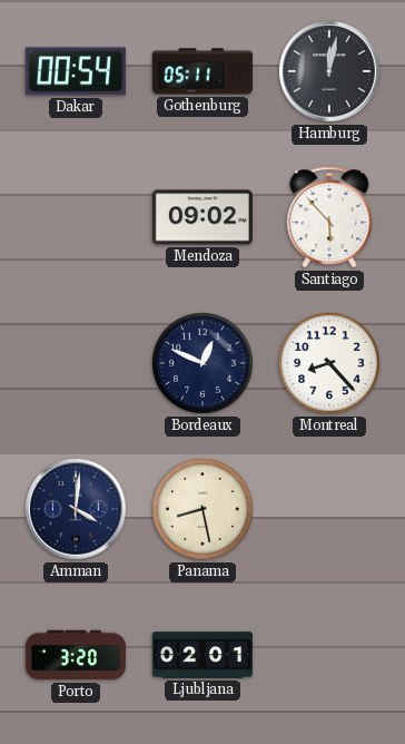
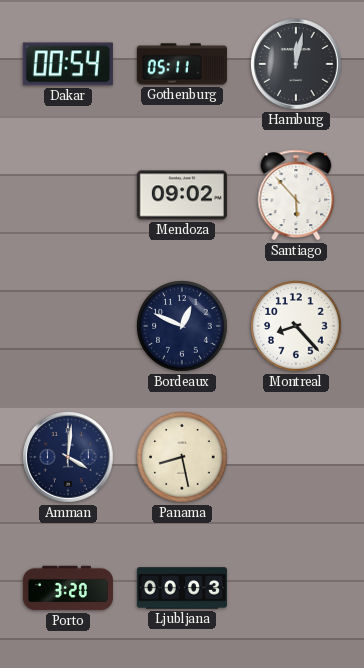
Ljubljana: 02:01 -> 00:03
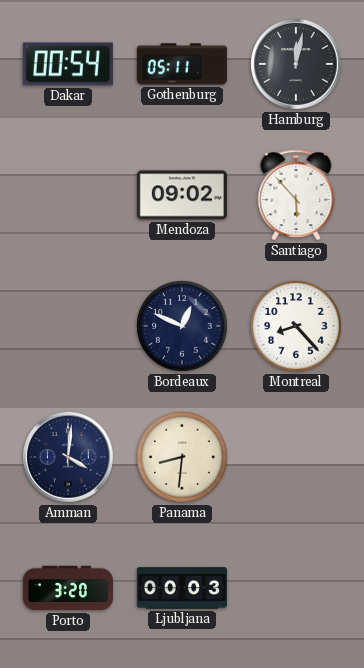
Panama: 8:28 -> 8:31
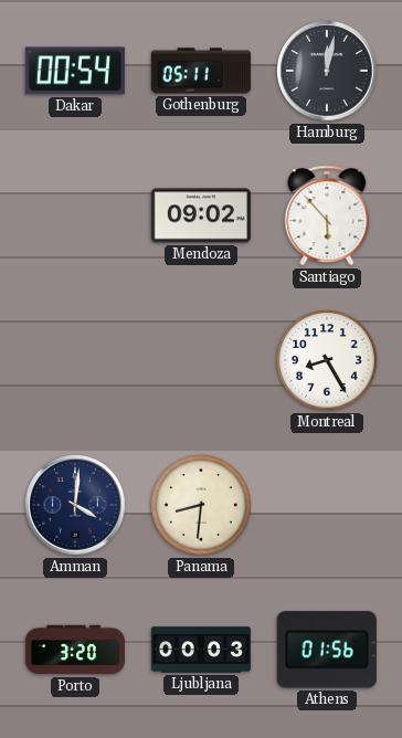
Bordeaux: 12:49 -> none
Montreal: 8:23 -> 8:25
Athens: none -> 01:56
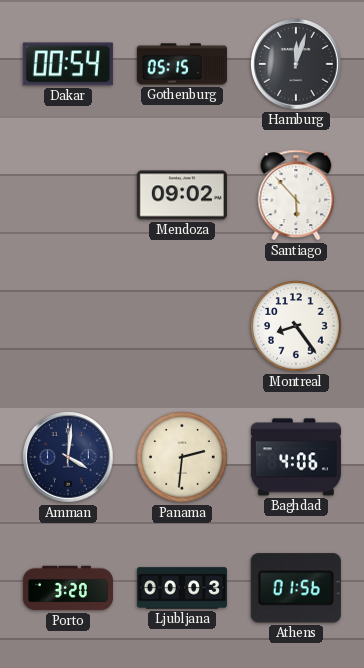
Gothenburg: 05:11 -> 05:15
Hamburg: 12:02 -> 12:03
Montreal: 8:25 -> 8:24
Panama: 8:31 -> 2:31
Baghdad: none -> 4:06
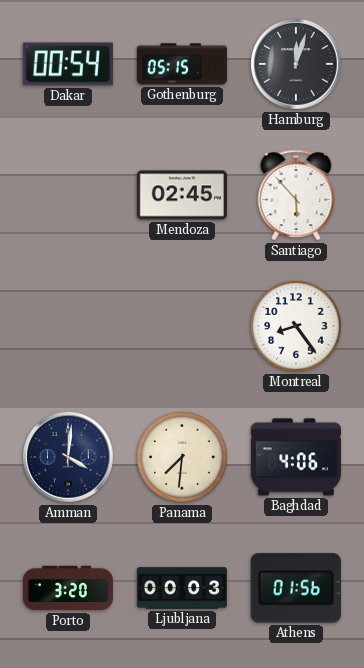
Mendoza: 09:02 -> 02:45
Panama: 2:31 -> 7:31
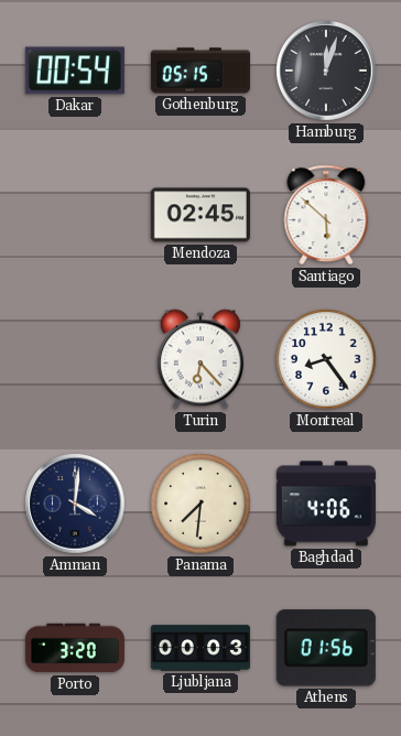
Santiago: 5:53 -> 5:52
Turin: none -> 6:23
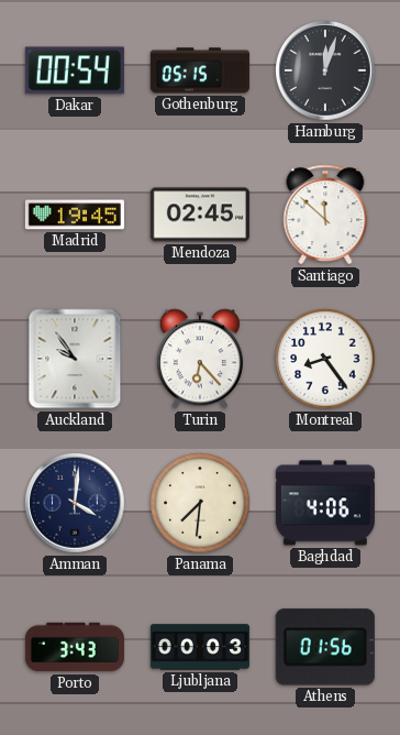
Madrid: none -> 19:45
Santiago: 5:52 -> 11:52
Auckland: none -> 9:54
Porto: 3:20 -> 3:43
